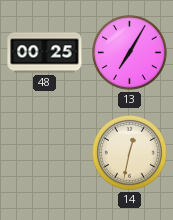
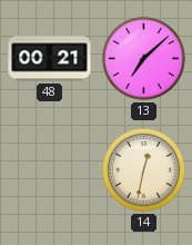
48: 00:25 -> 00:21
13: 7:05 -> 7:08
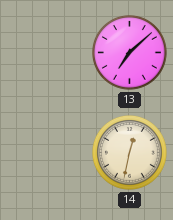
48: 00:21 -> none
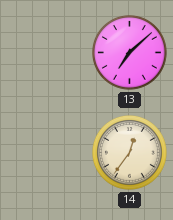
14: 12:32 -> 12:36
